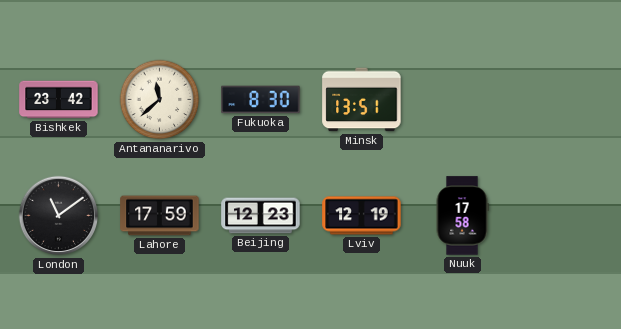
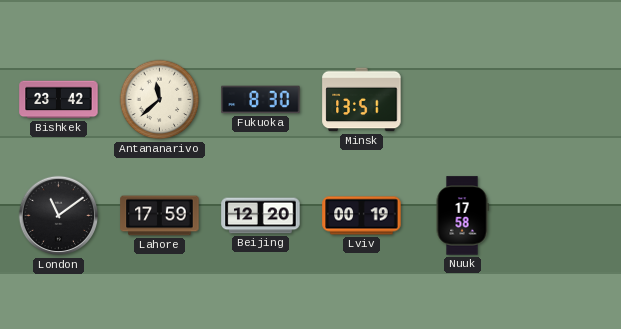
Beijing: 12:23 -> 12:20
Lviv: 12:19 -> 00:19
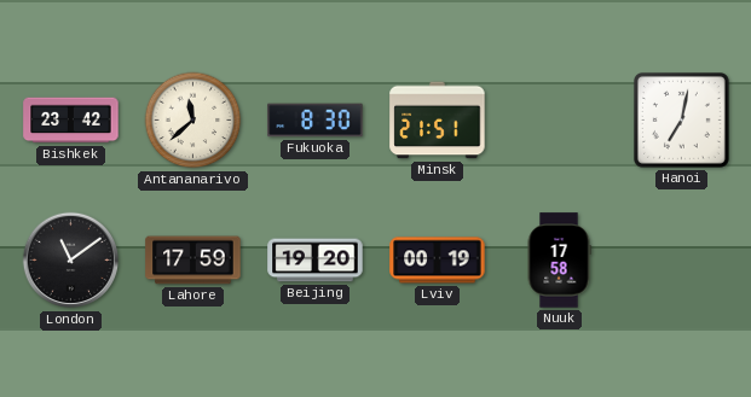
Minsk: 13:51 -> 21:51
Hanoi: none -> 7:02
Beijing: 12:20 -> 19:20
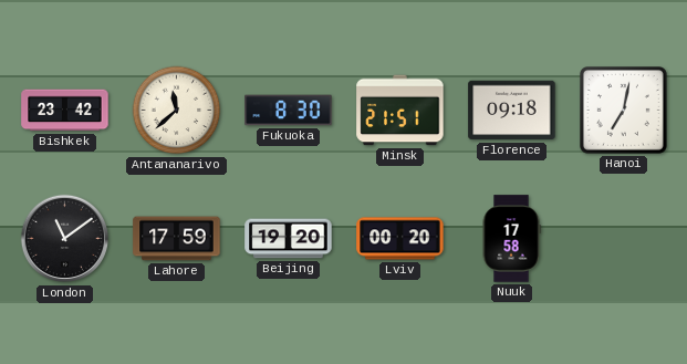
Florence: none -> 09:18
Lviv: 00:19 -> 00:20
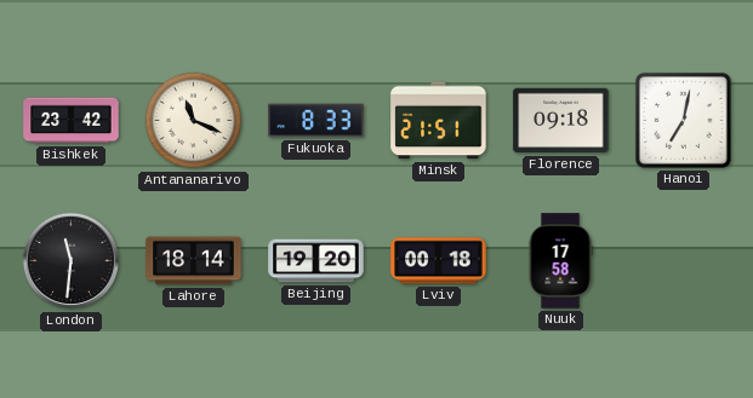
Antananarivo: 11:38 -> 11:19
Fukuoka: 8:30 -> 8:33
London: 11:09 -> 11:31
Lahore: 17:59 -> 18:14
Lviv: 00:20 -> 00:18
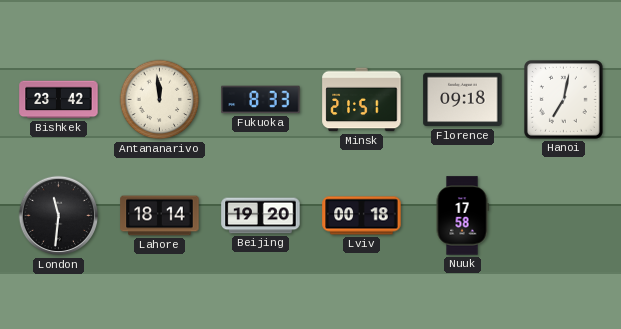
Antananarivo: 11:19 -> 11:59
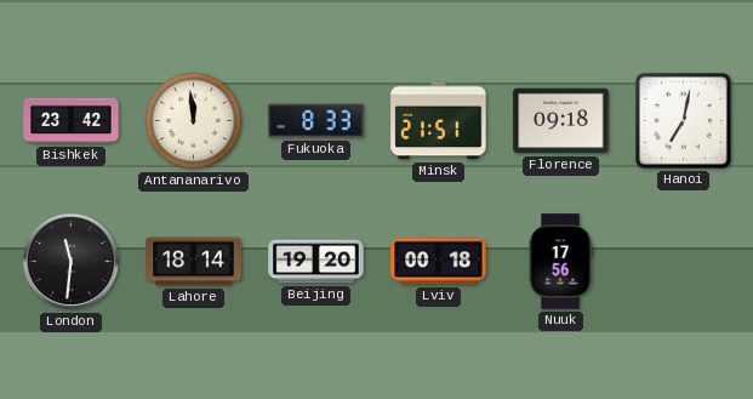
Nuuk: 17:58 -> 17:56
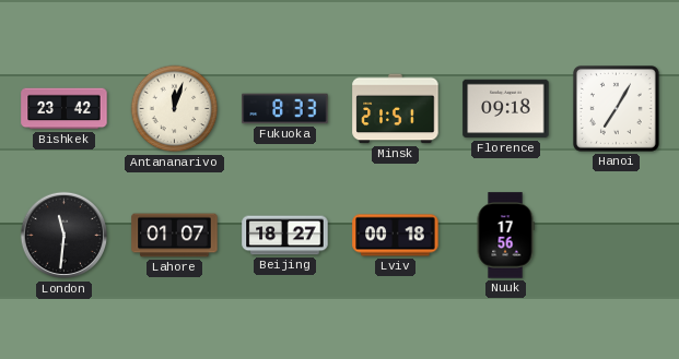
Antananarivo: 11:59 -> 12:03
Hanoi: 7:02 -> 7:05
Lahore: 18:14 -> 01:07
Beijing: 19:20 -> 18:27
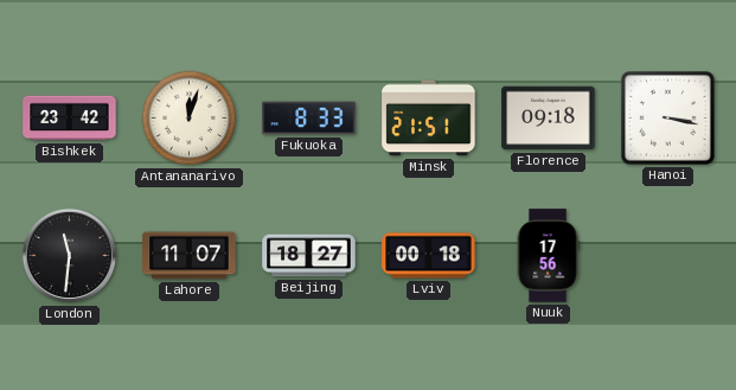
Hanoi: 7:05 -> 3:17
Lahore: 01:07 -> 11:07
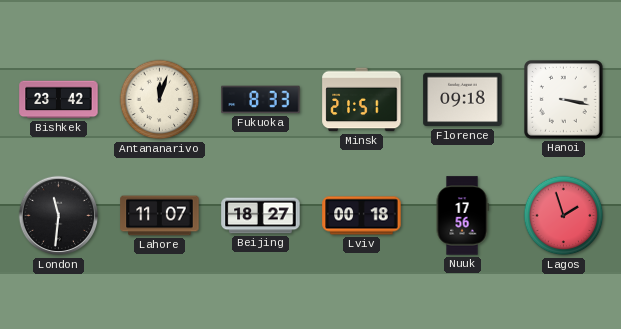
Lagos: none -> 1:57
